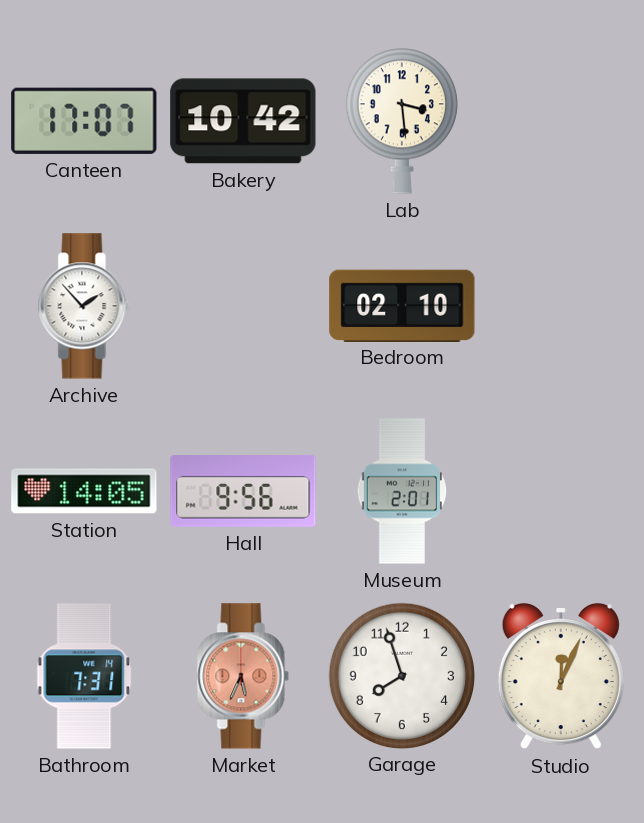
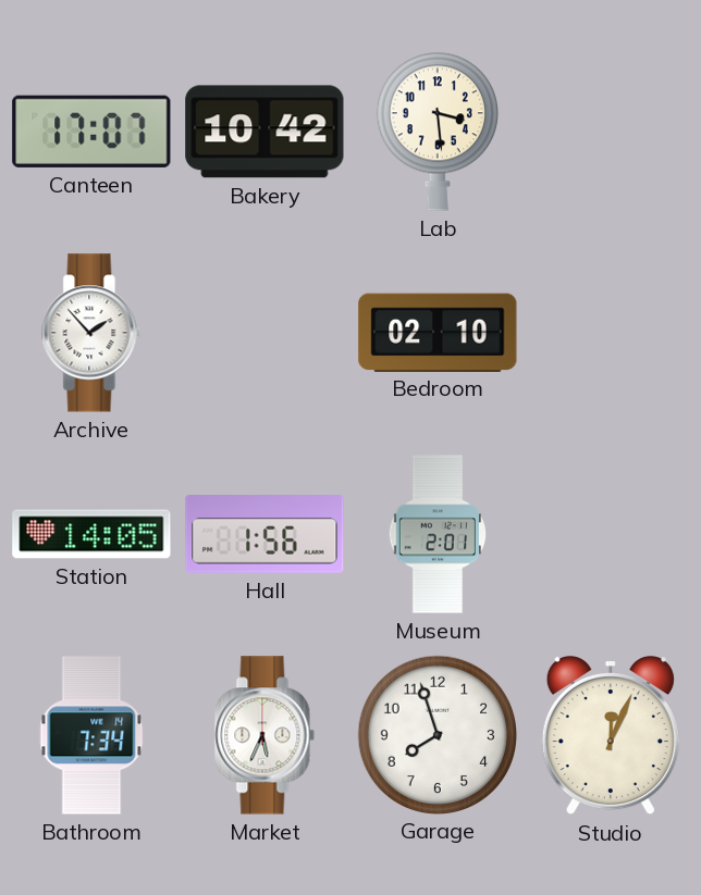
Hall: 9:56 -> 1:56
Bathroom: 7:31 -> 7:34
Market dial: salmon -> white
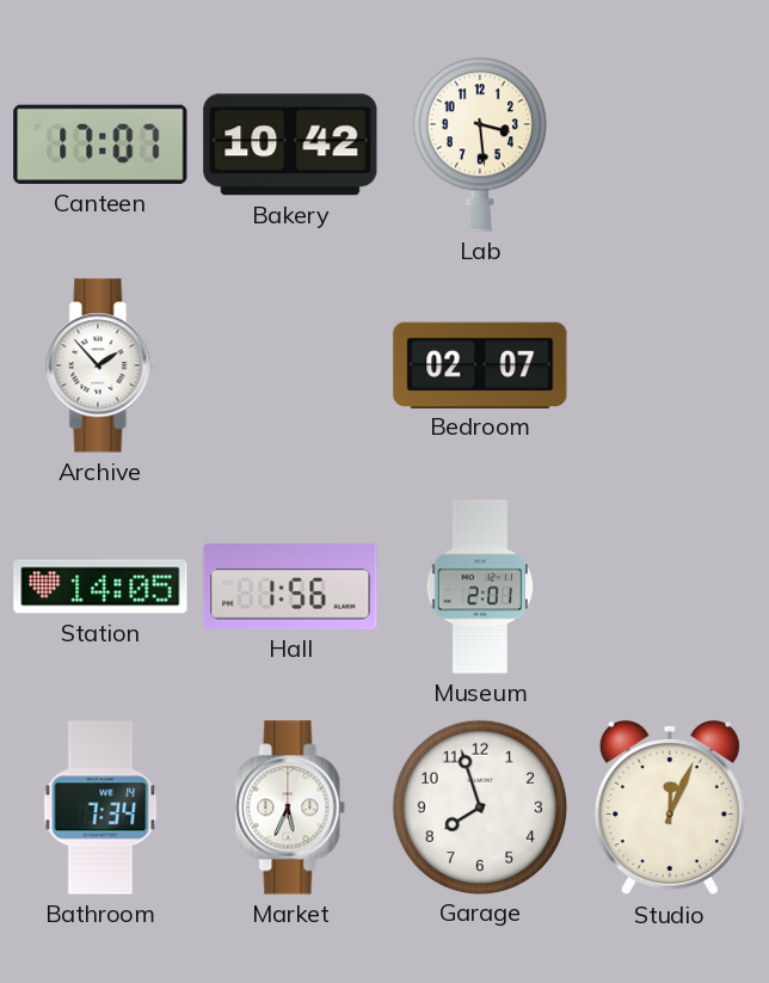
Bedroom: 02:10 -> 02:07
